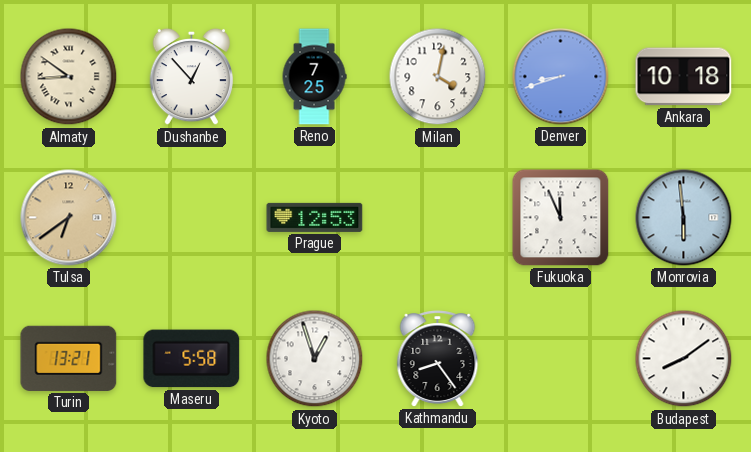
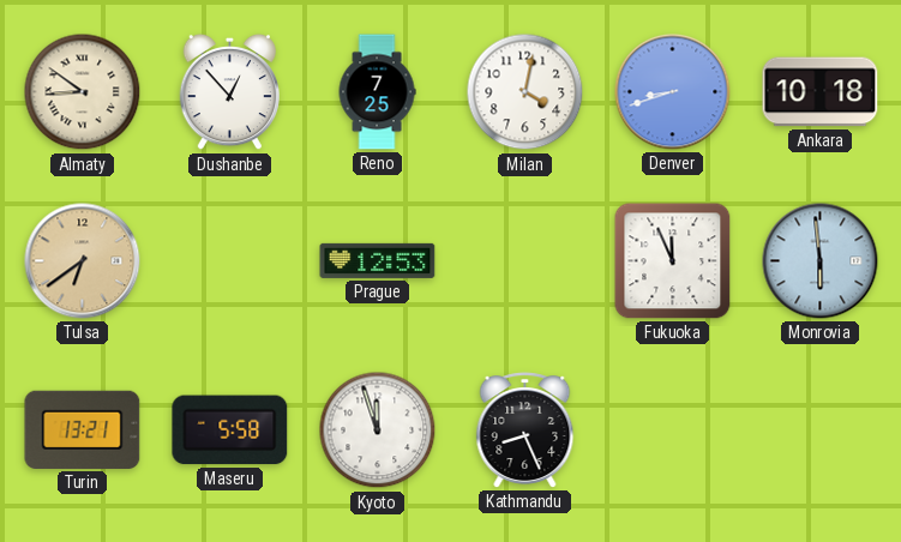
Kyoto: 12:57 -> 11:57
Kathmandu: 8:24 -> 8:26
Budapest: 8:09 -> none
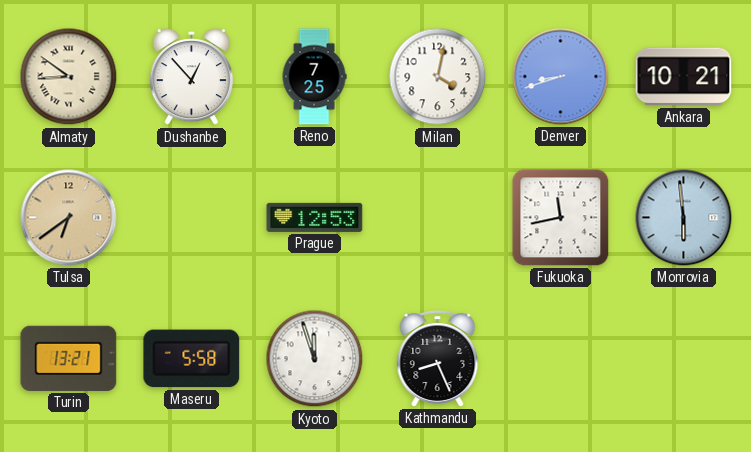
Ankara: 10:18 -> 10:21
Fukuoka: 11:56 -> 11:43
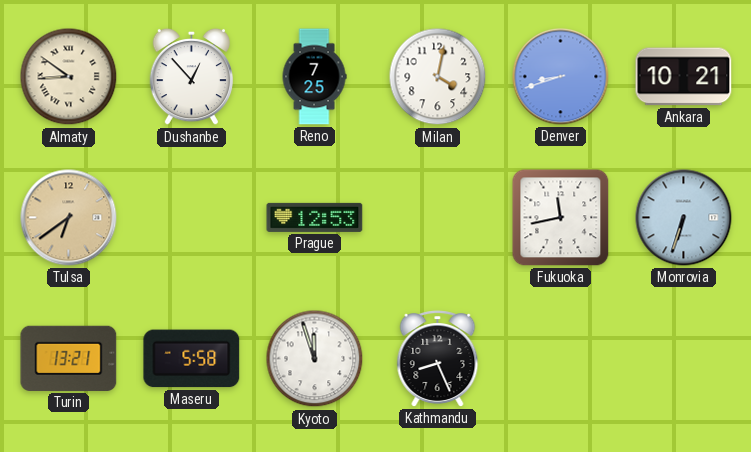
Monrovia: 5:59 -> 6:33
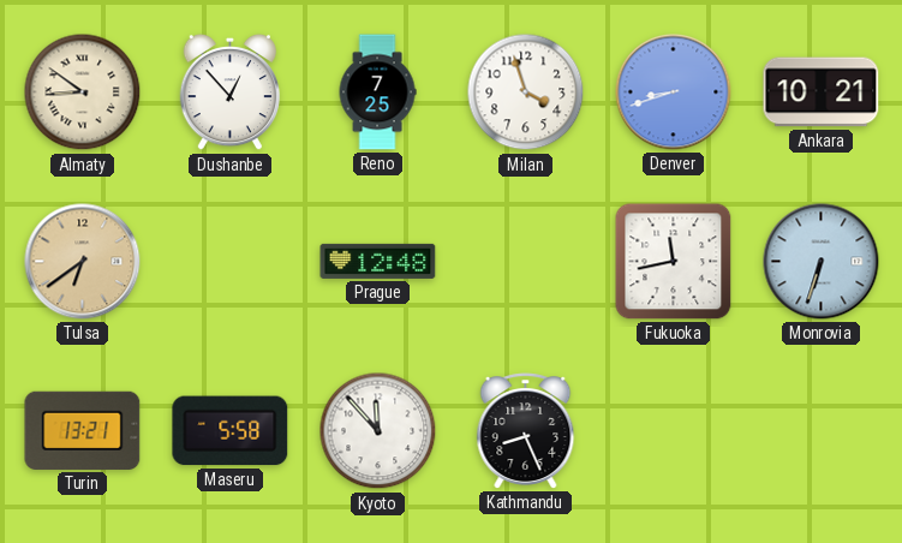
Milan: 4:02 -> 3:57
Prague: 12:53 -> 12:48
Kyoto: 11:57 -> 11:53
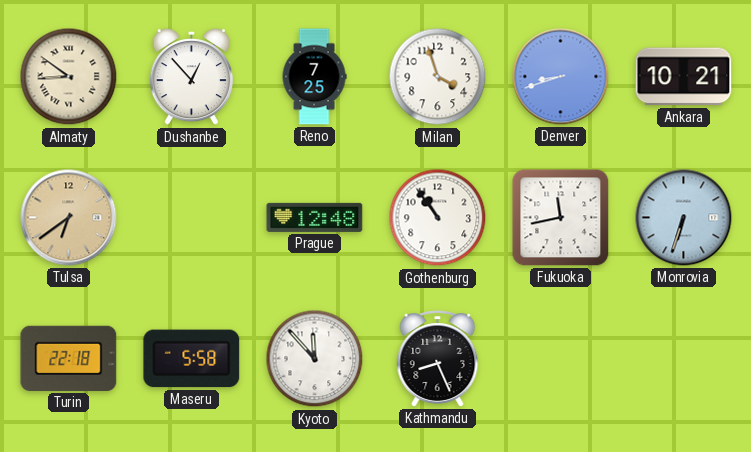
Gothenburg: none -> 10:54
Turin: 13:21 -> 22:18
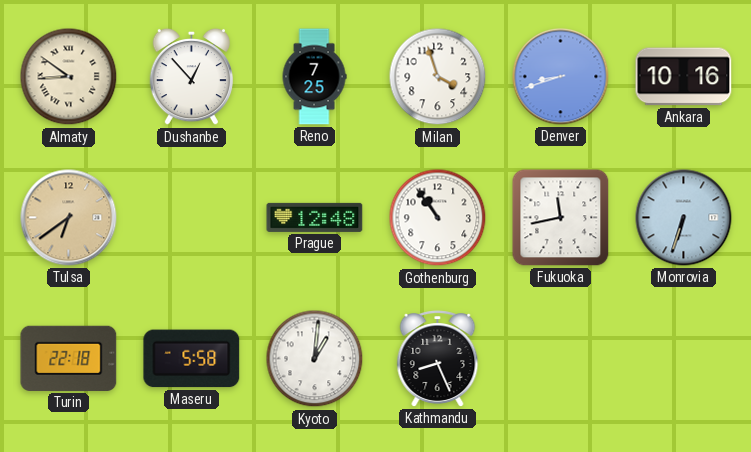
Ankara: 10:21 -> 10:16
Kyoto: 11:53 -> 1:01
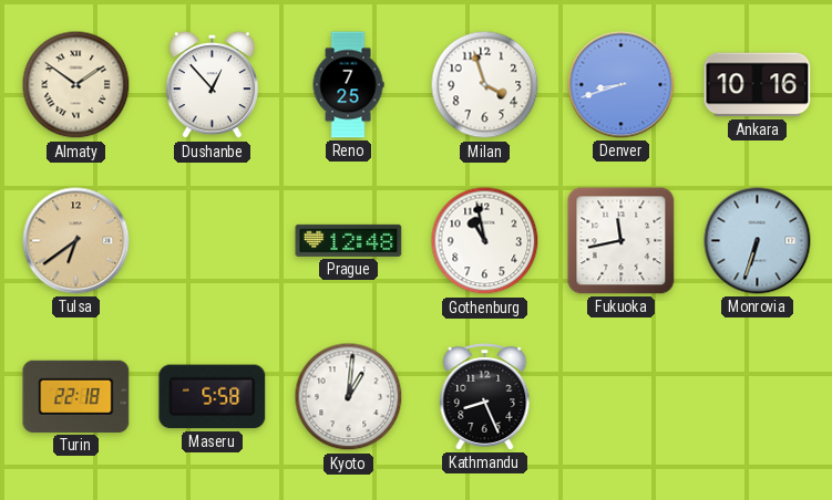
Almaty: 8:51 -> 1:51
Gothenburg: 10:54 -> 10:58
